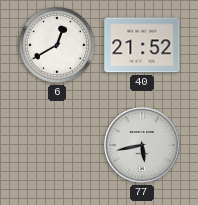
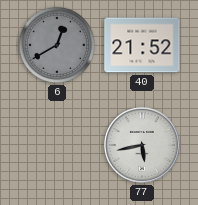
6 dial: white -> grey
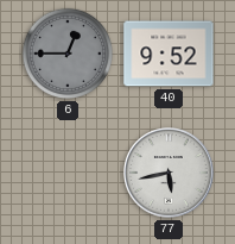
6: 12:40 -> 12:45
40: 21:52 -> 9:52
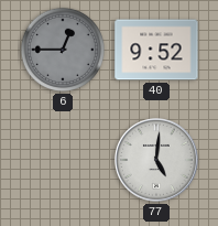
77: 5:43 -> 5:01
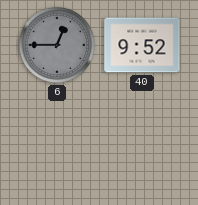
77: 5:01 -> none
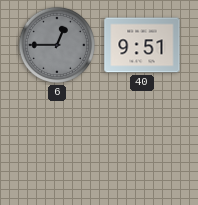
40: 9:52 -> 9:51
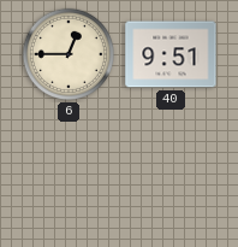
6 dial: grey -> cream
